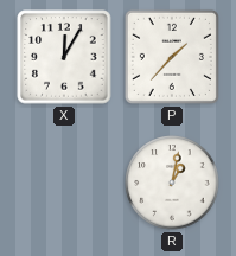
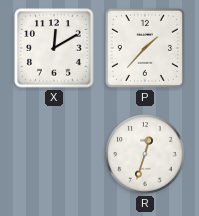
X: 12:05 -> 12:10
R: 1:02 -> 12:33
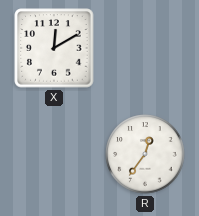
P: 1:37 -> none
R: 12:33 -> 12:36
